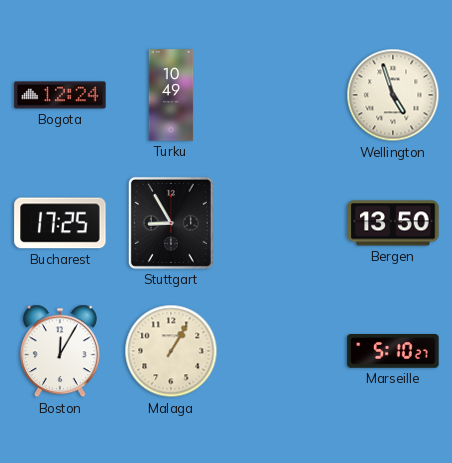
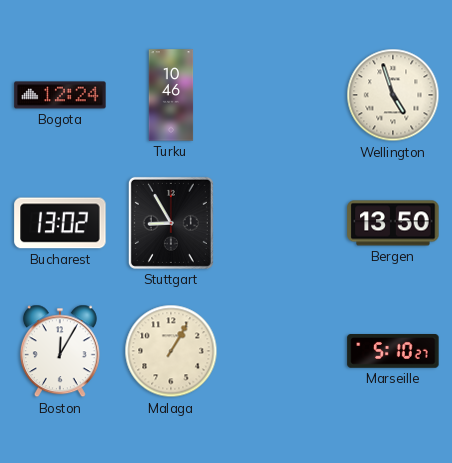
Turku: 10:49 -> 10:46
Bucharest: 17:25 -> 13:02
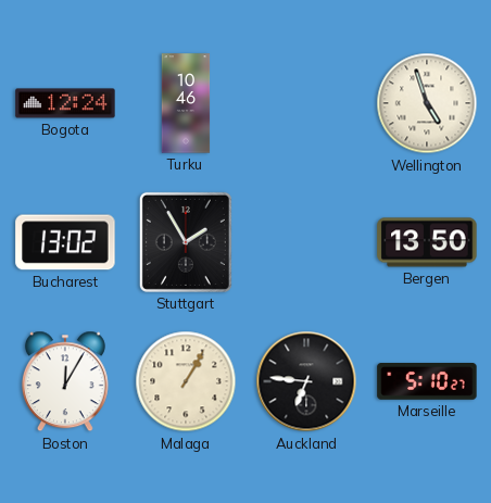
Stuttgart: 8:55 -> 1:55
Auckland: none -> 6:46
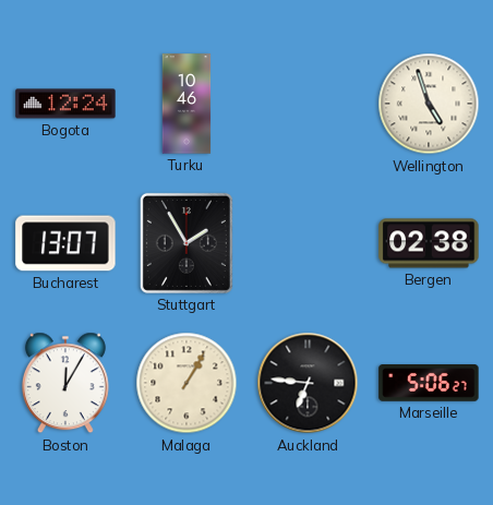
Bucharest: 13:02 -> 13:07
Bergen: 13:50 -> 02:38
Marseille: 5:10 -> 5:06
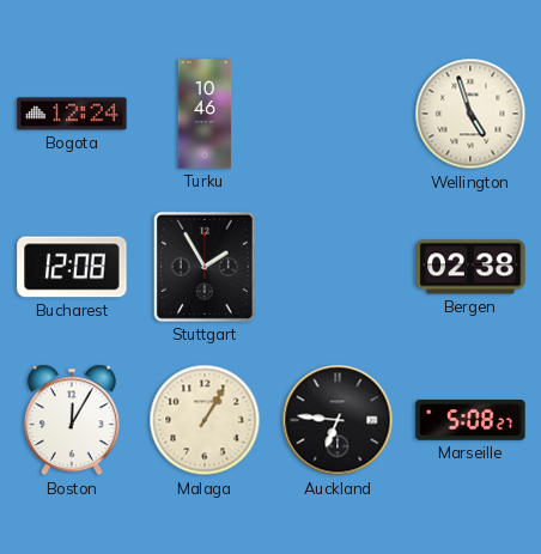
Bucharest: 13:07 -> 12:08
Marseille: 5:06 -> 5:08
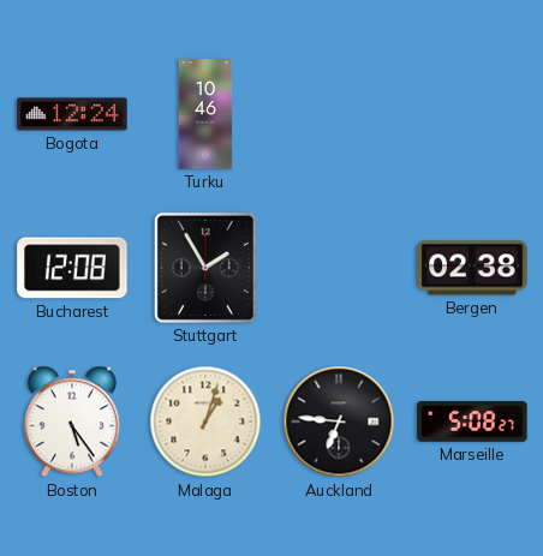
Wellington: 4:57 -> none
Boston: 12:05 -> 5:24
Malaga: 1:05 -> 1:03
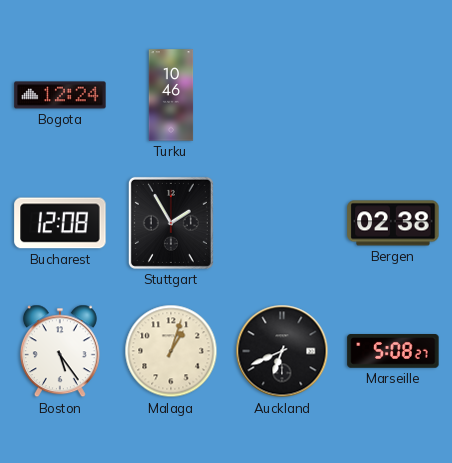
Auckland: 6:46 -> 6:41
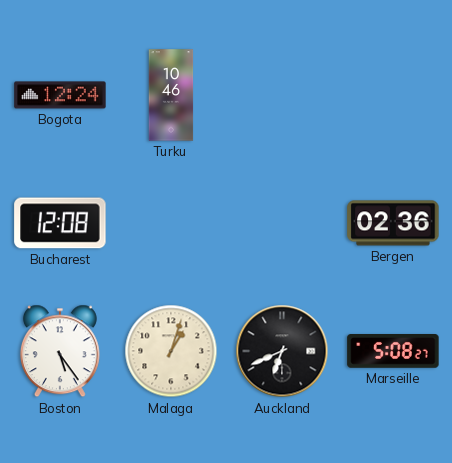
Stuttgart: 1:55 -> none
Bergen: 02:38 -> 02:36
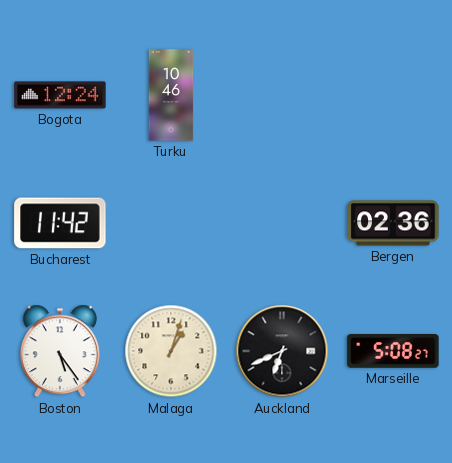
Bucharest: 12:08 -> 11:42
